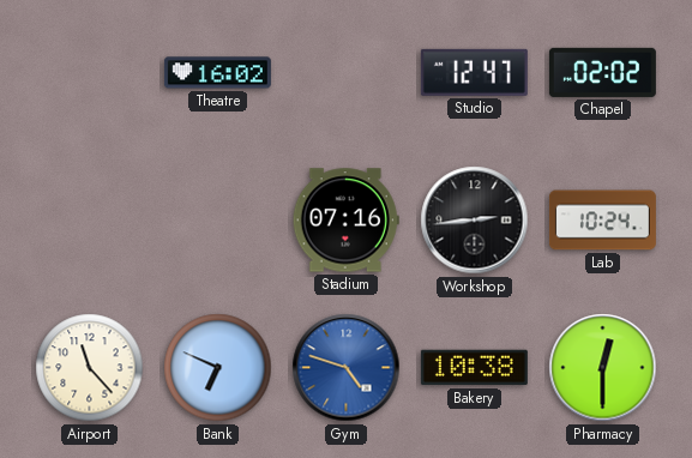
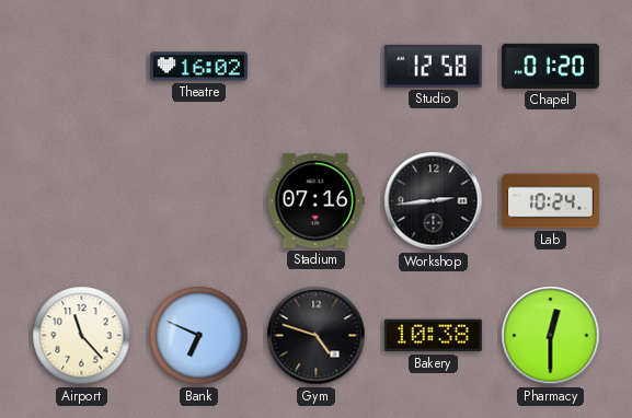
Studio: 12:47 -> 12:58
Chapel: 02:02 -> 01:20
Gym dial: blue -> black
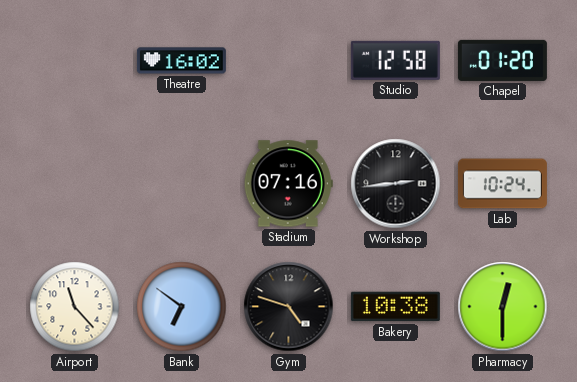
Bank: 6:49 -> 6:51
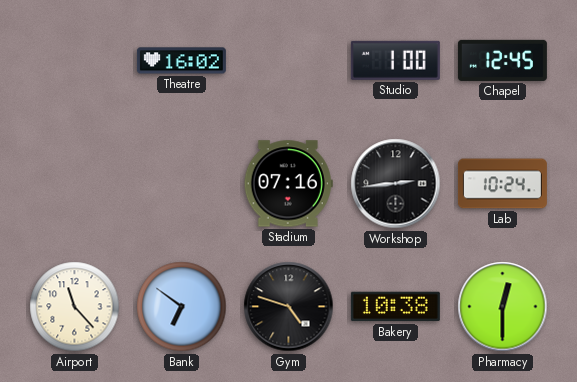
Studio: 12:58 -> 1:00
Chapel: 01:20 -> 12:45
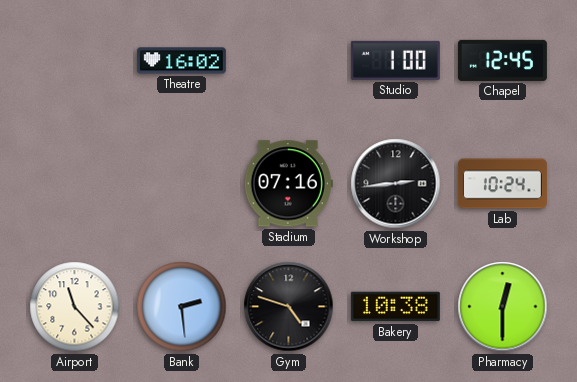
Bank: 6:51 -> 2:29
